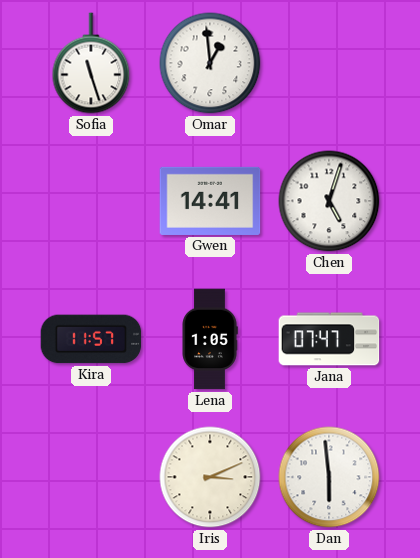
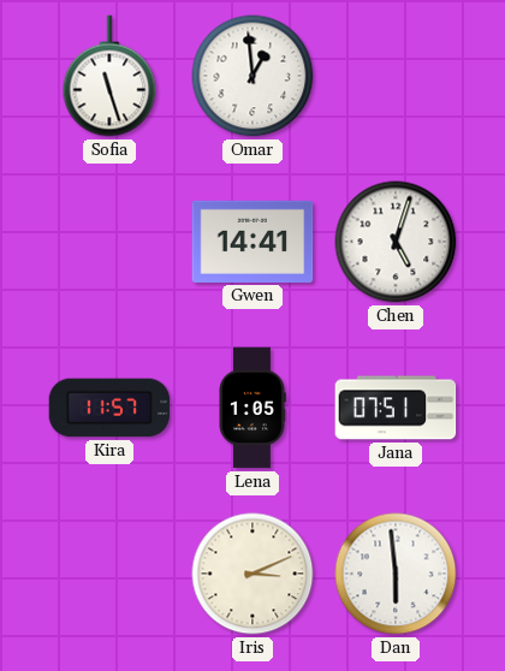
Jana: 07:47 -> 07:51
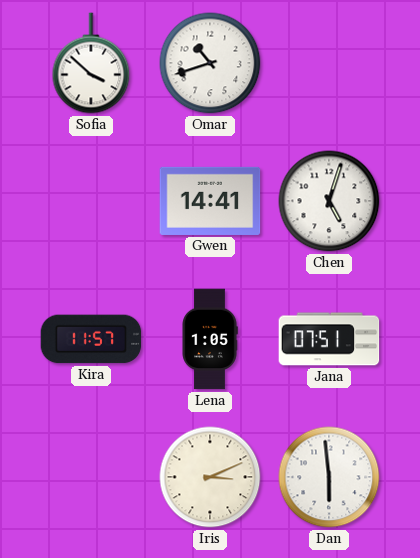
Sofia: 11:27 -> 3:52
Omar: 12:59 -> 10:42
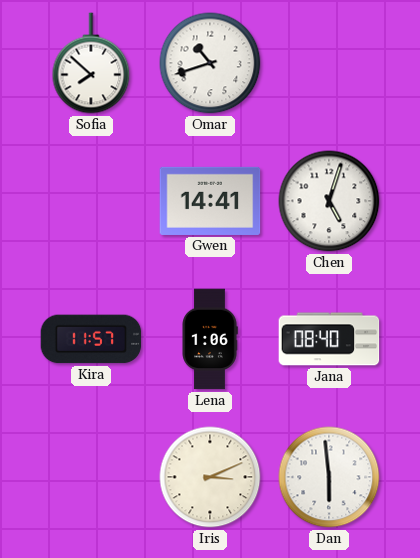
Sofia: 3:52 -> 7:52
Lena: 1:05 -> 1:06
Jana: 07:51 -> 08:40
